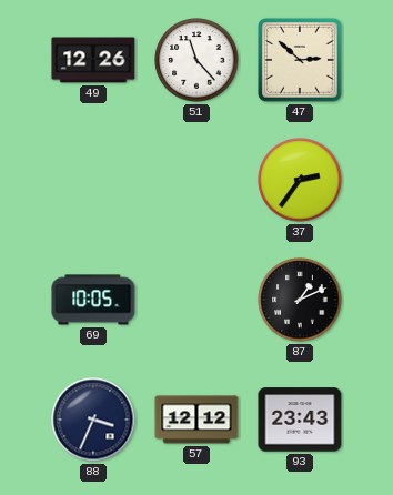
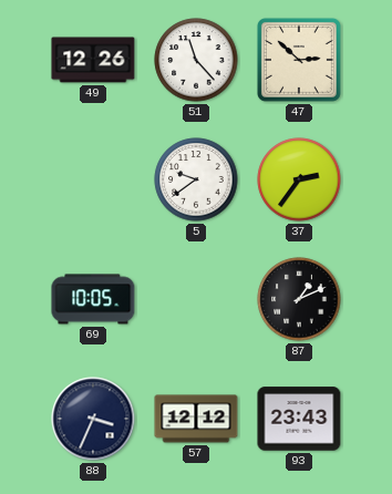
5: none -> 9:39
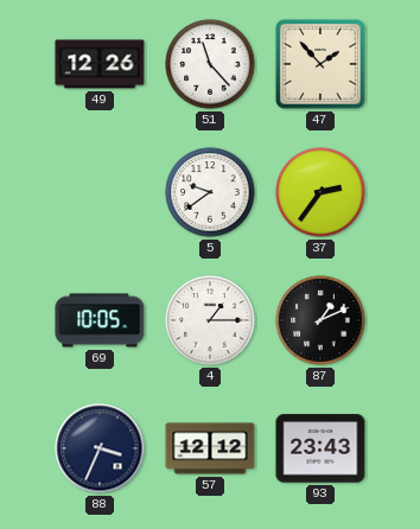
47: 2:52 -> 1:53
4: none -> 1:15
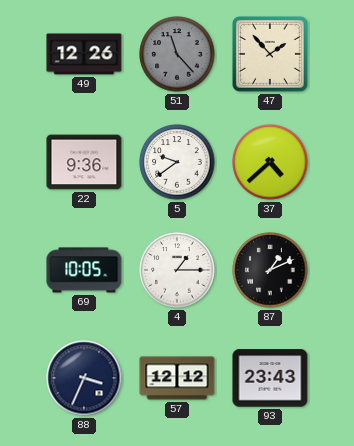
51 dial: white -> grey
22: none -> 9:36
37: 2:36 -> 4:38
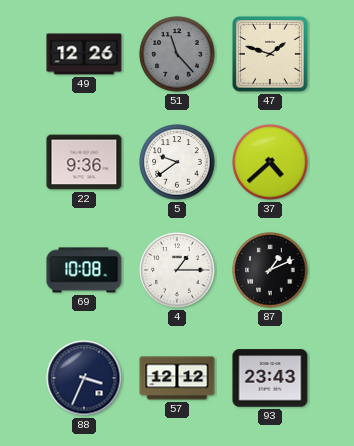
47: 1:53 -> 1:48
69: 10:05 -> 10:08
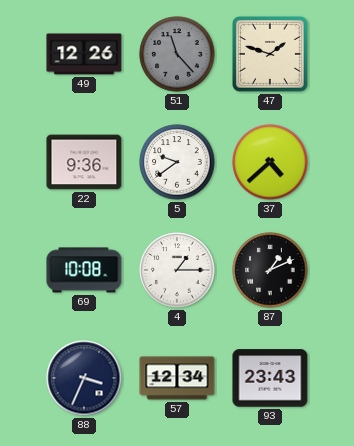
57: 12:12 -> 12:34
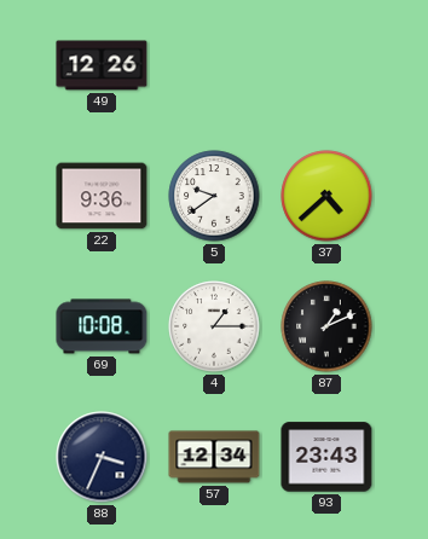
51: 11:23 -> none
47: 1:48 -> none
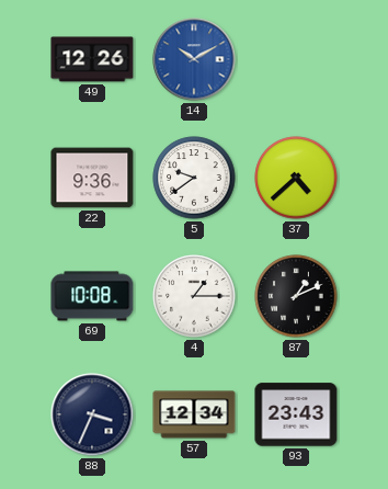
14: none -> 10:10
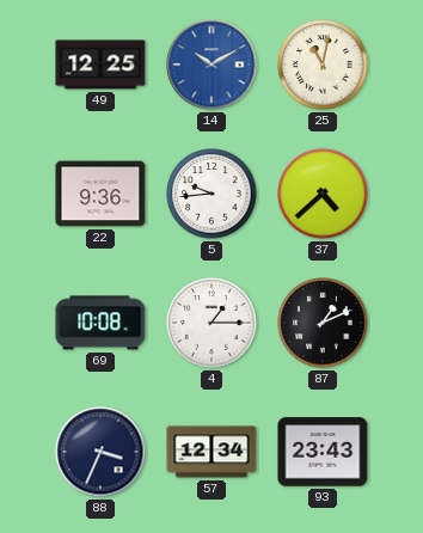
49: 12:26 -> 12:25
25: none -> 11:02
5: 9:39 -> 9:44
